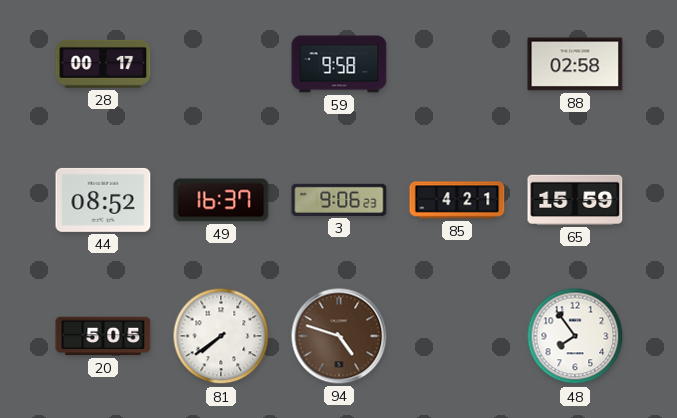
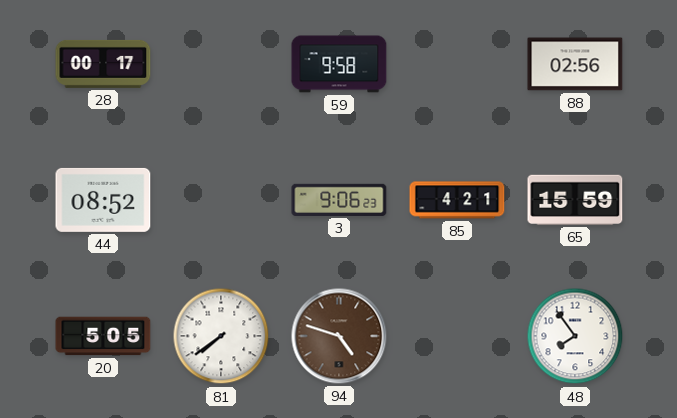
88: 02:58 -> 02:56
49: 16:37 -> none
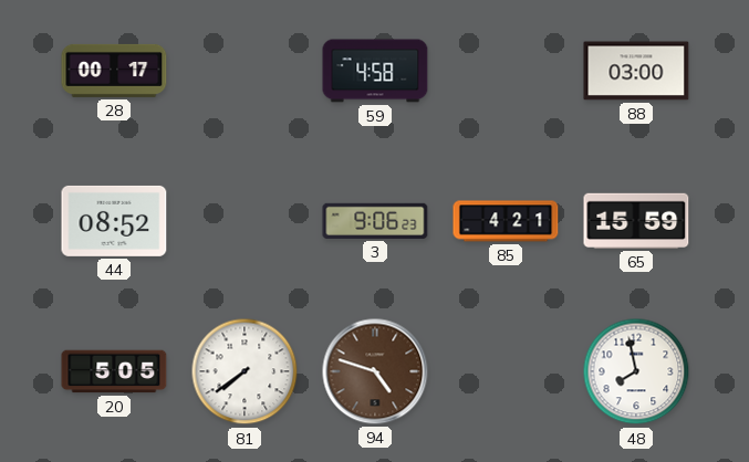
59: 9:58 -> 4:58
88: 02:56 -> 03:00
48: 7:54 -> 7:58
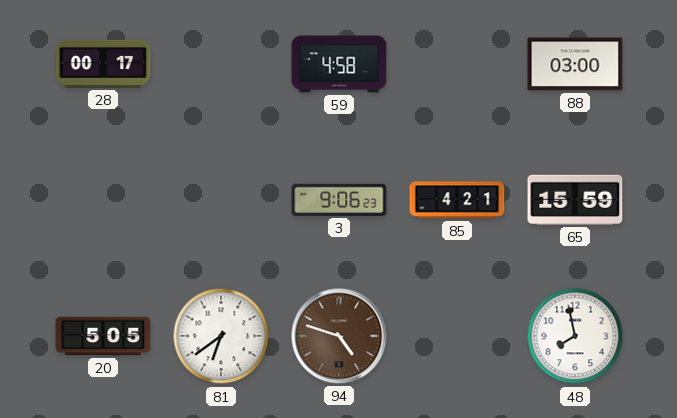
44: 08:52 -> none
81: 7:39 -> 6:39
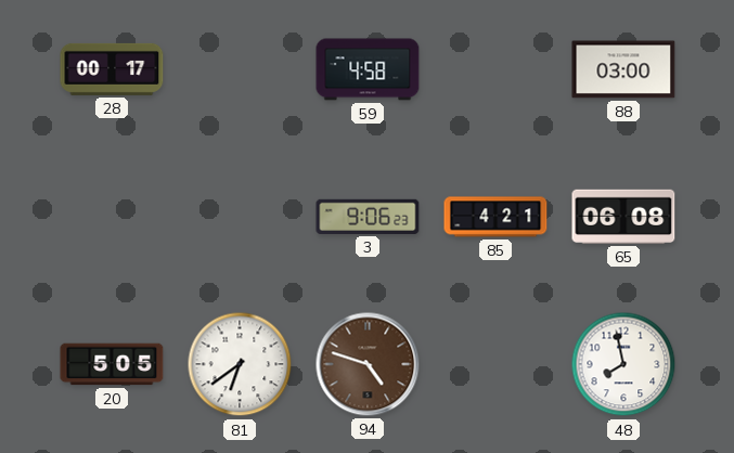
65: 15:59 -> 06:08
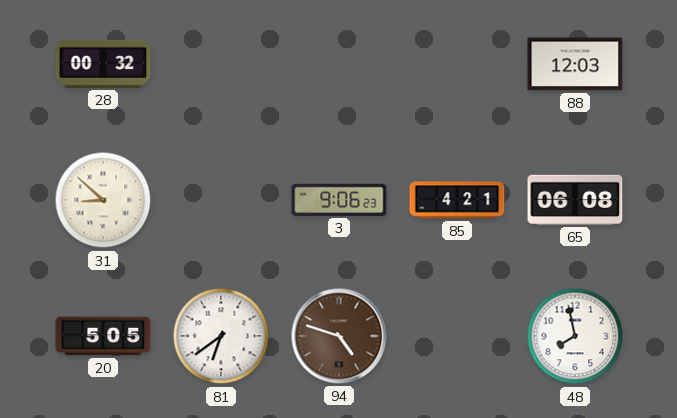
28: 00:17 -> 00:32
59: 4:58 -> none
88: 03:00 -> 12:03
31: none -> 8:52
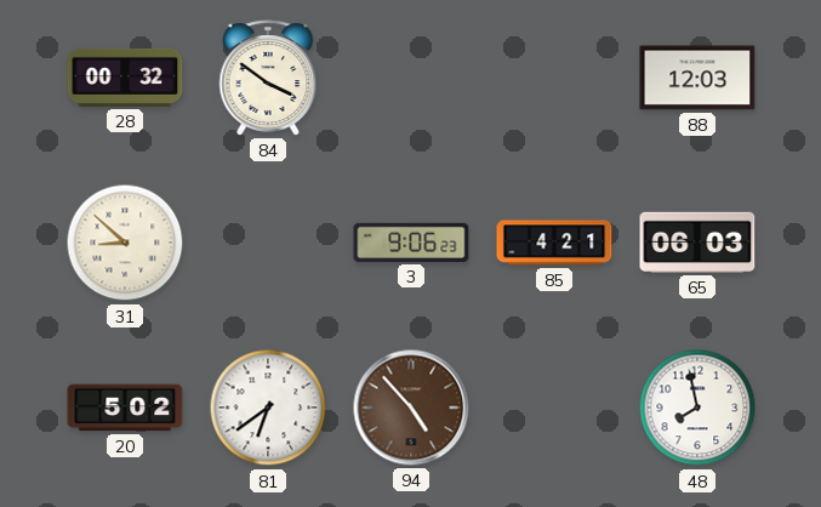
84: none -> 3:51
65: 06:08 -> 06:03
20: 5:05 -> 5:02
94: 4:48 -> 4:53
